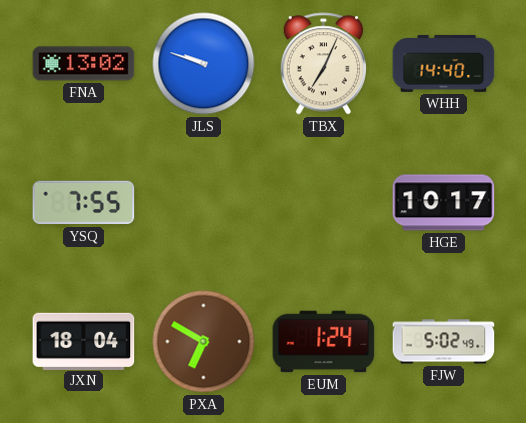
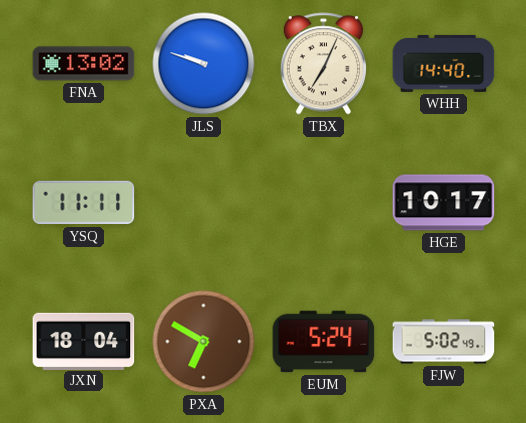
YSQ: 7:55 -> 11:11
EUM: 1:24 -> 5:24
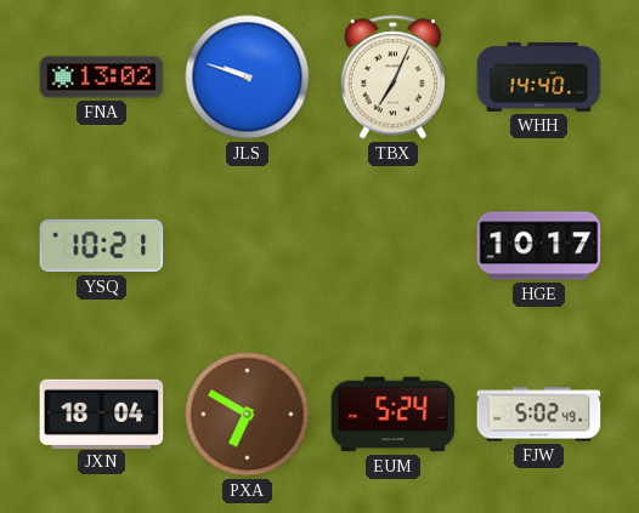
YSQ: 11:11 -> 10:21
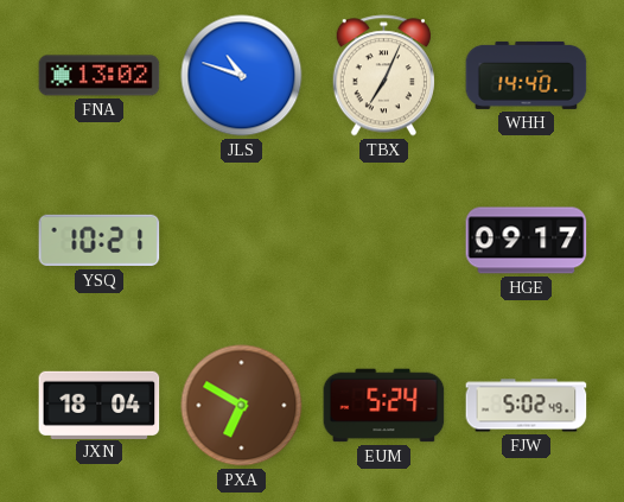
JLS: 9:48 -> 10:48
HGE: 10:17 -> 09:17
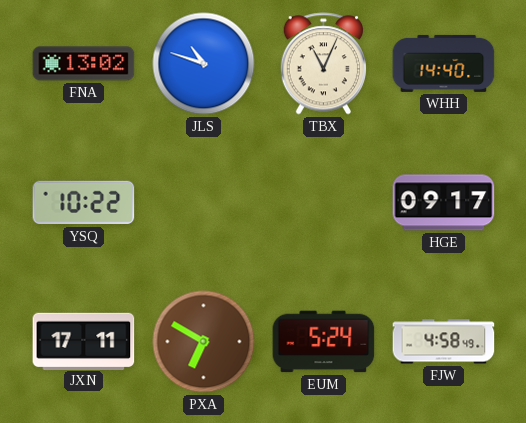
TBX: 7:04 -> 11:04
YSQ: 10:21 -> 10:22
JXN: 18:04 -> 17:11
FJW: 5:02 -> 4:58
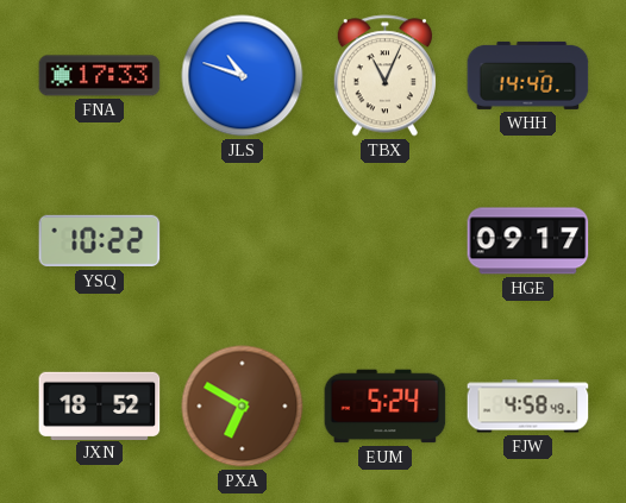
FNA: 13:02 -> 17:33
JXN: 17:11 -> 18:52
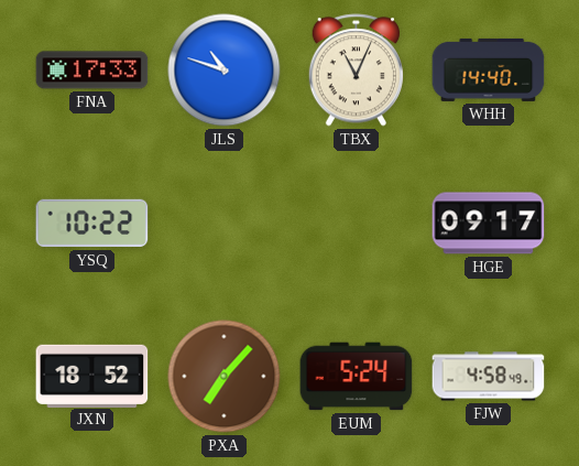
PXA: 6:50 -> 7:07
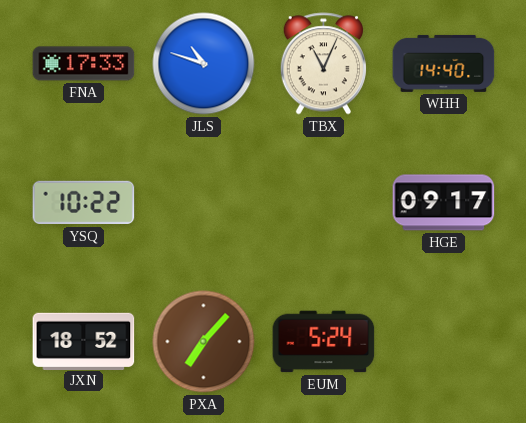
FJW: 4:58 -> none
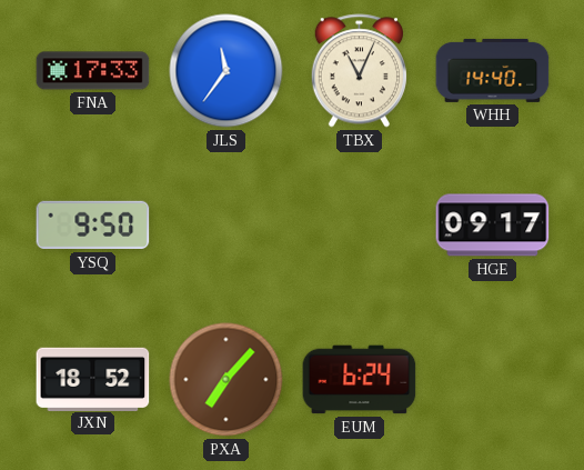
JLS: 10:48 -> 11:36
YSQ: 10:22 -> 9:50
EUM: 5:24 -> 6:24
